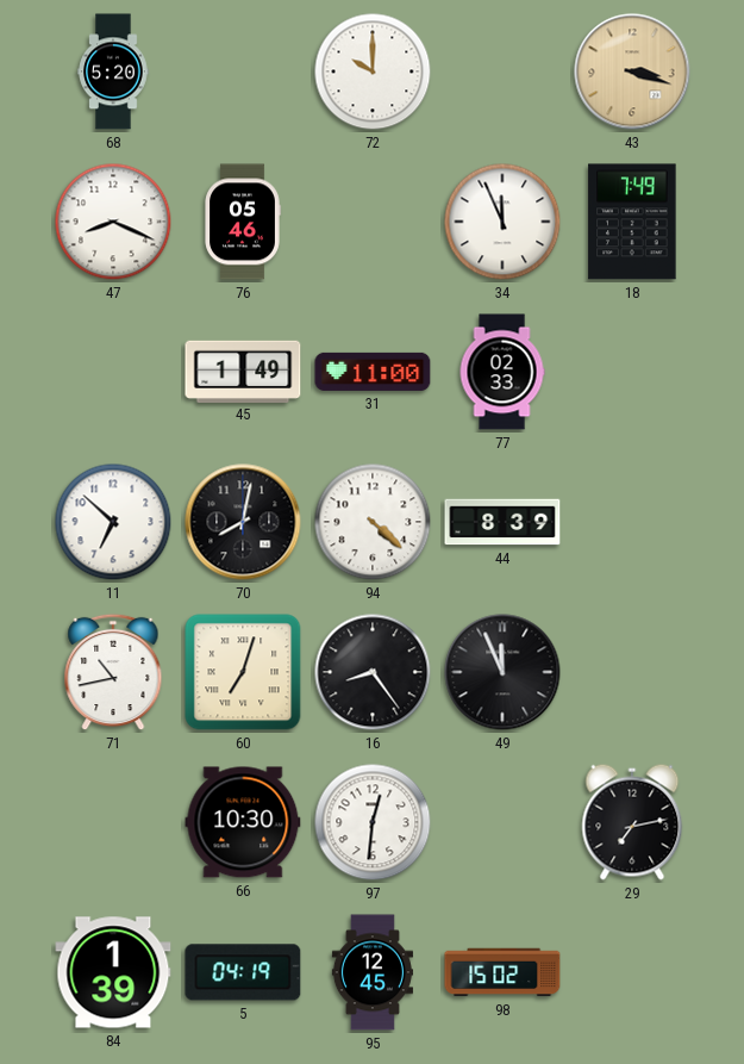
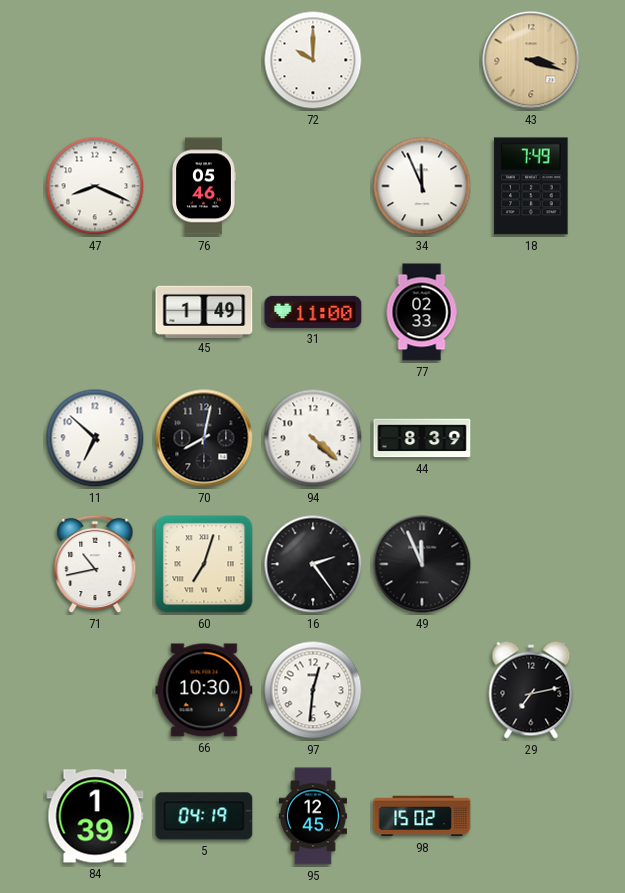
68: 5:20 -> none
16: 8:24 -> 2:24
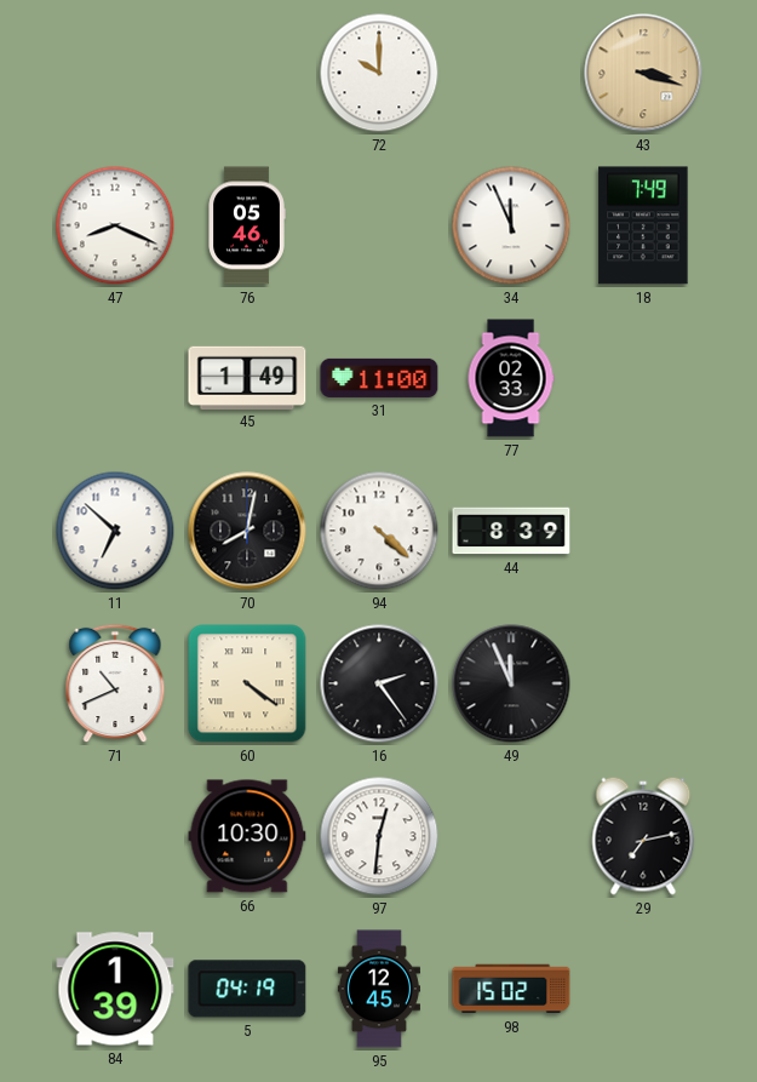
71: 10:43 -> 10:41
60: 7:03 -> 4:21
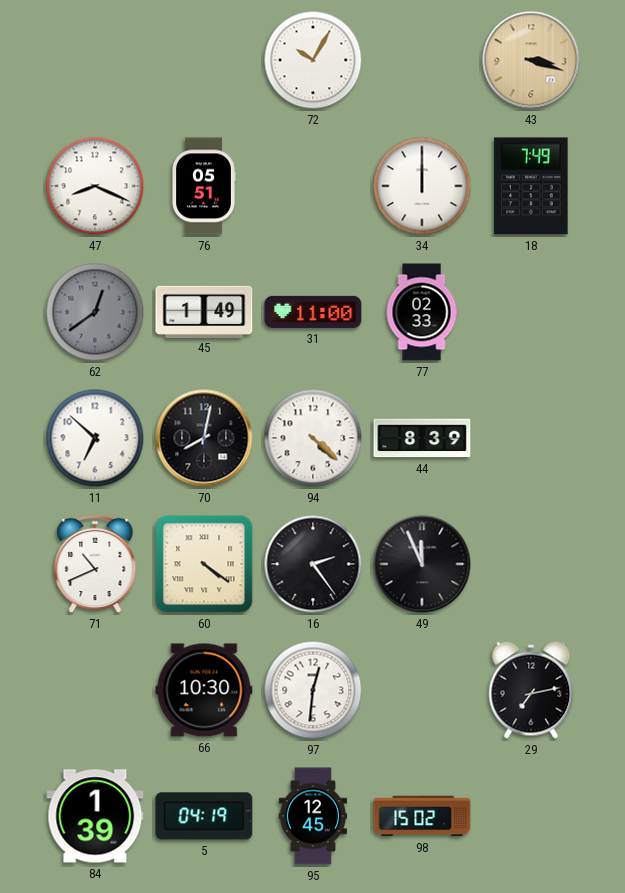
72: 10:00 -> 10:05
76: 05:46 -> 05:51
34: 11:56 -> 12:00
62: none -> 12:39
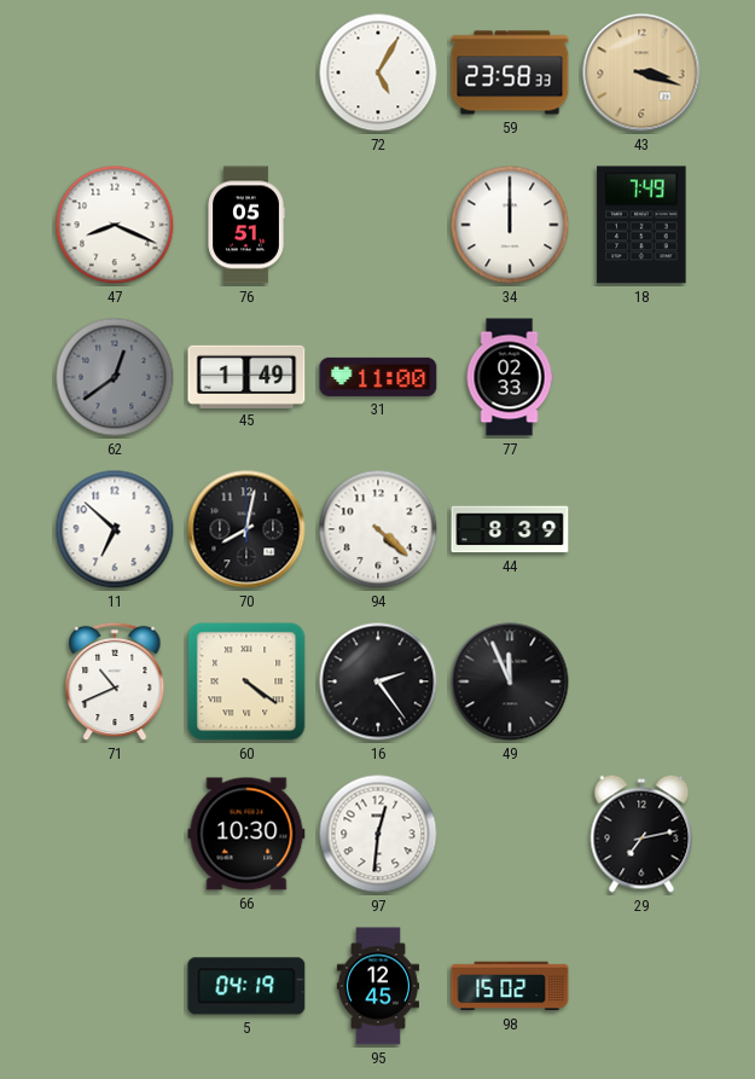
72: 10:05 -> 5:05
59: none -> 23:58
84: 1:39 -> none
